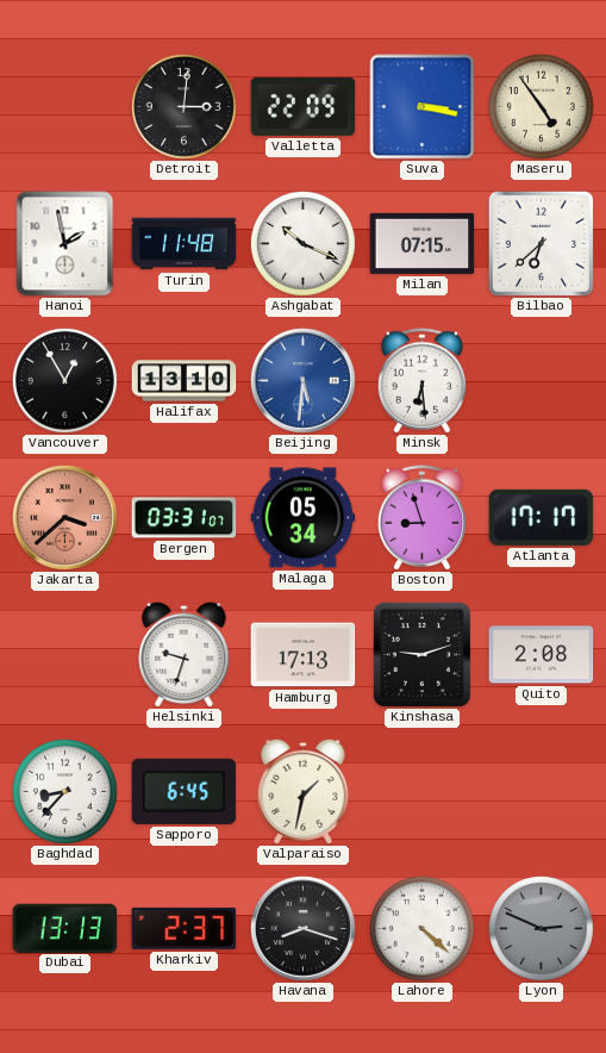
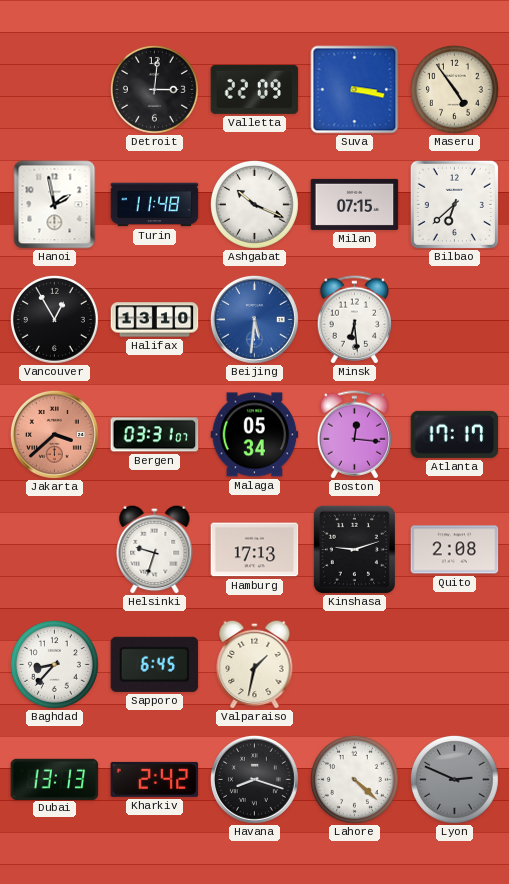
Boston: 8:57 -> 12:16
Kharkiv: 2:37 -> 2:42
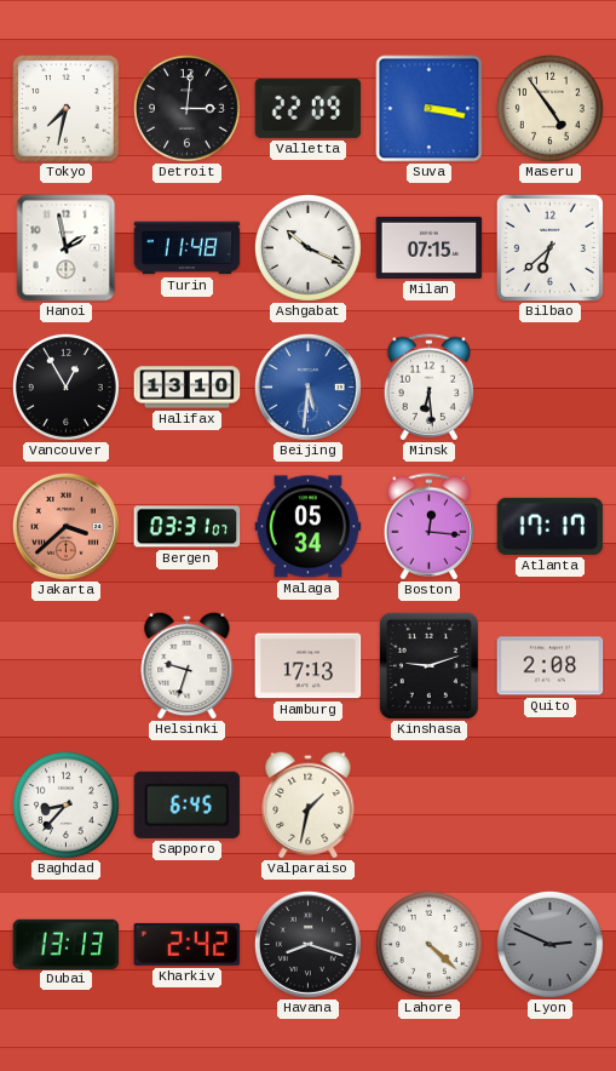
Tokyo: none -> 7:32
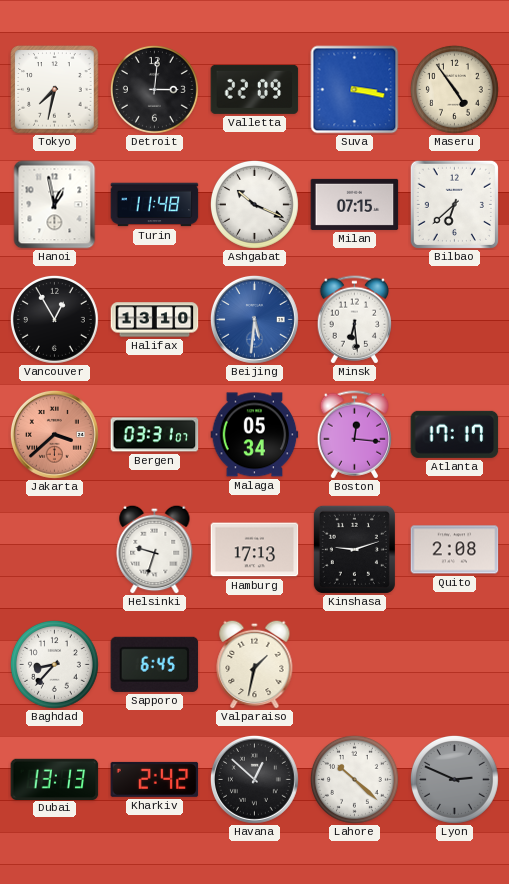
Hanoi: 1:58 -> 12:58
Havana: 8:18 -> 12:52
Lahore: 4:22 -> 10:22
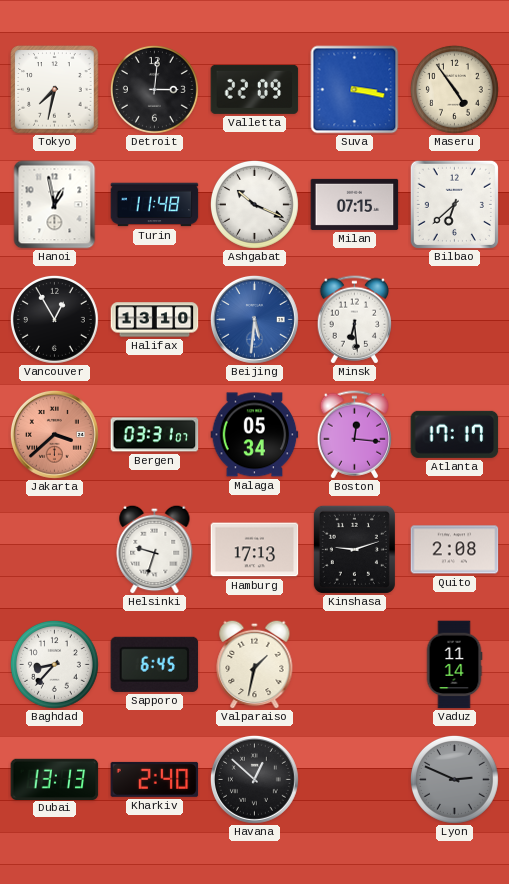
Vaduz: none -> 11:14
Kharkiv: 2:42 -> 2:40
Lahore: 10:22 -> none
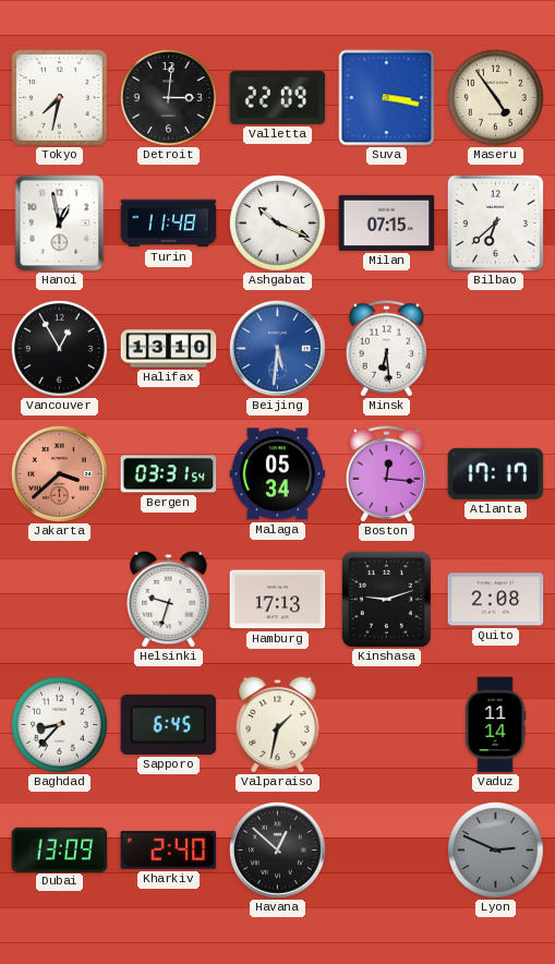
Bergen: 03:31:07 -> 03:31:54
Dubai: 13:13 -> 13:09
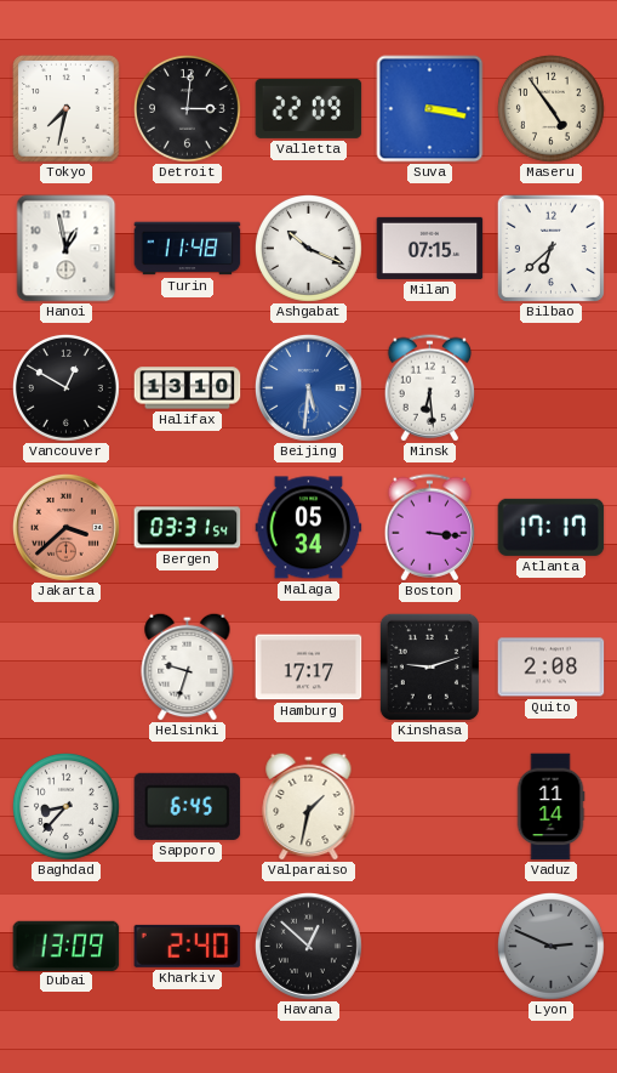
Vancouver: 12:55 -> 12:50
Boston: 12:16 -> 3:16
Hamburg: 17:13 -> 17:17
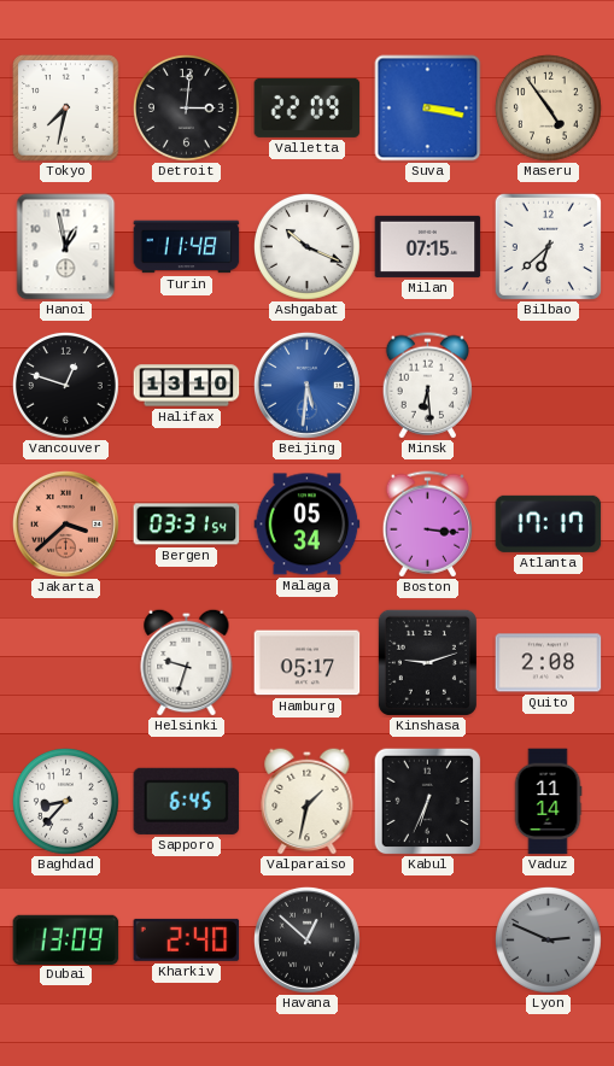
Vancouver: 12:50 -> 12:48
Hamburg: 17:17 -> 05:17
Kabul: none -> 6:34
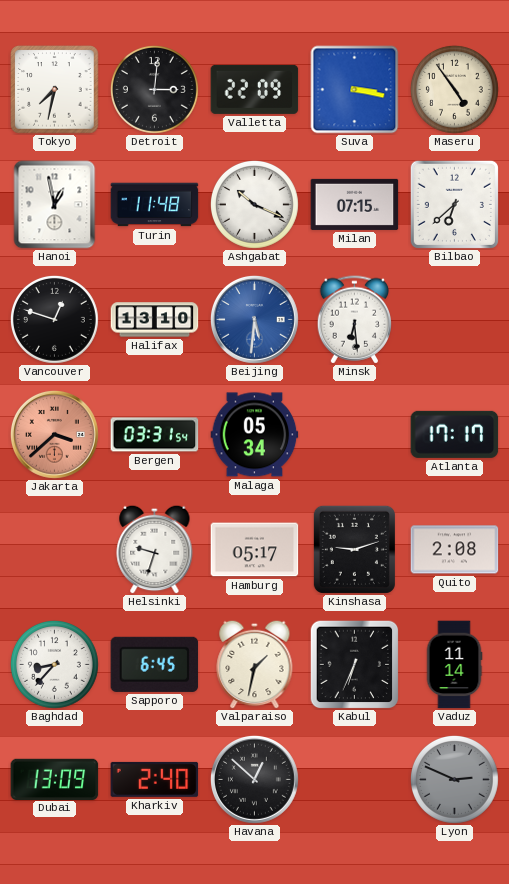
Boston: 3:16 -> none
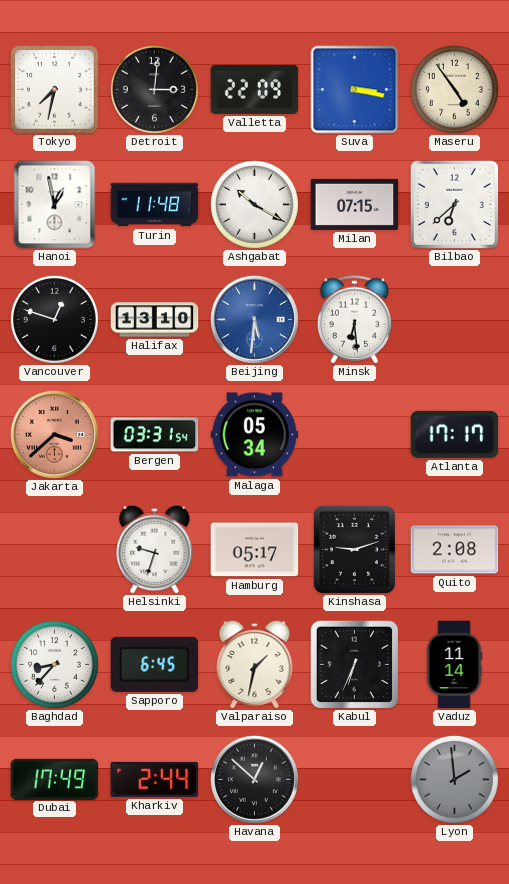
Ashgabat: 10:19 -> 10:20
Dubai: 13:09 -> 17:49
Kharkiv: 2:40 -> 2:44
Lyon: 2:49 -> 1:59
